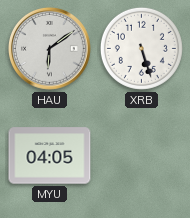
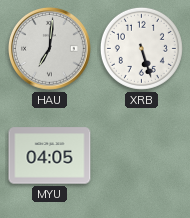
HAU: 6:09 -> 7:01
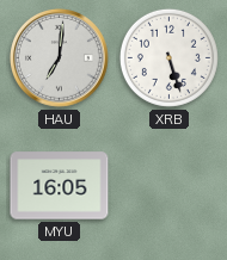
MYU: 04:05 -> 16:05
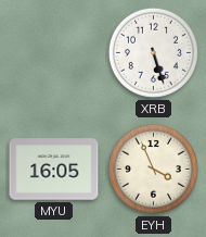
HAU: 7:01 -> none
EYH: none -> 3:56
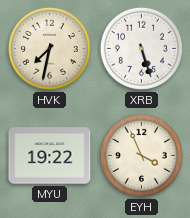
HVK: none -> 7:32
MYU: 16:05 -> 19:22
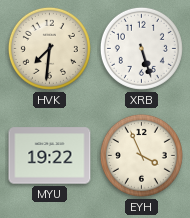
HVK: 7:32 -> 7:31
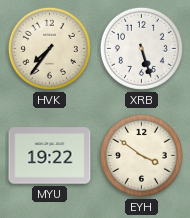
HVK: 7:31 -> 7:36
EYH: 3:56 -> 3:51
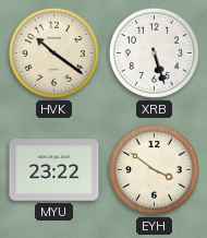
HVK: 7:36 -> 10:21
MYU: 19:22 -> 23:22
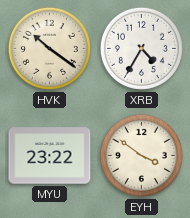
XRB: 5:27 -> 4:35
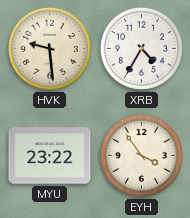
HVK: 10:21 -> 9:29
EYH: 3:51 -> 3:54
